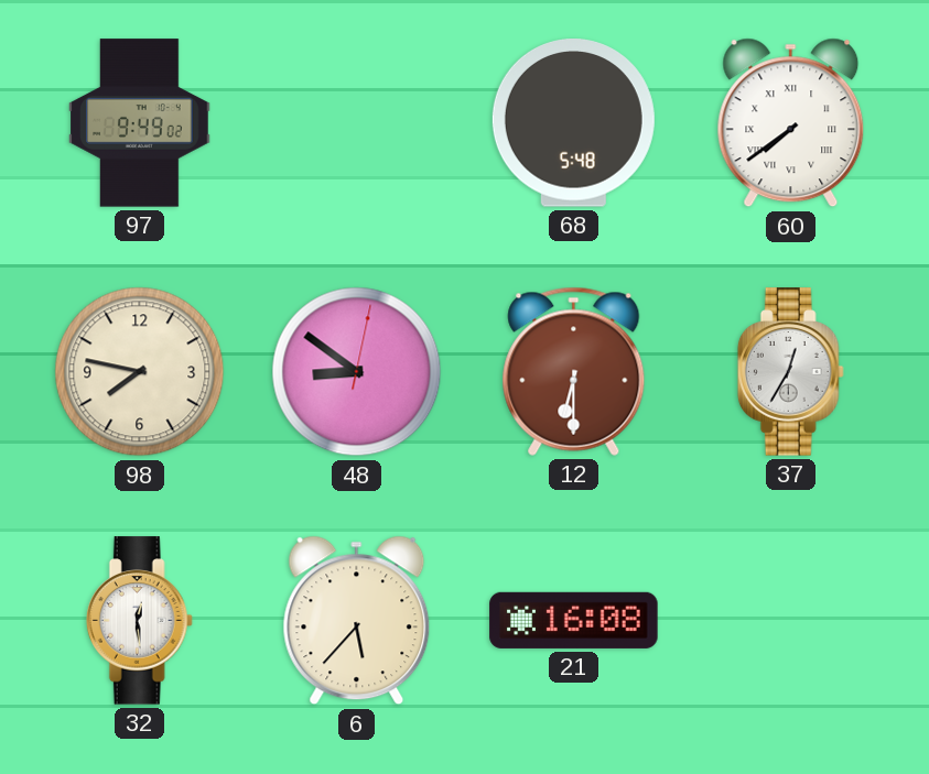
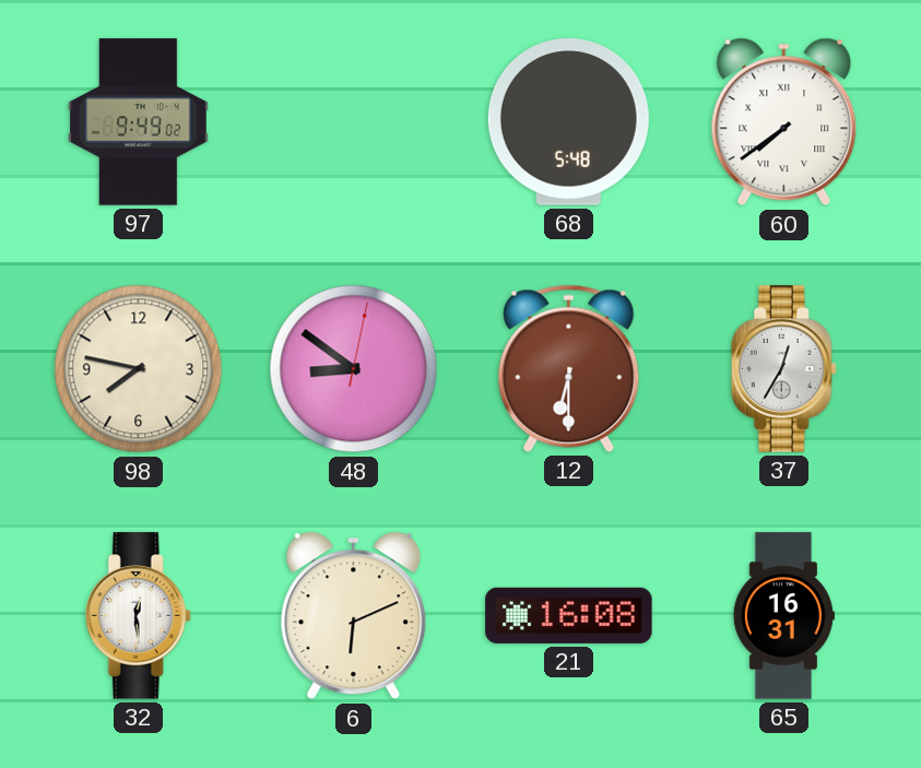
6: 5:37 -> 6:11
65: none -> 16:31
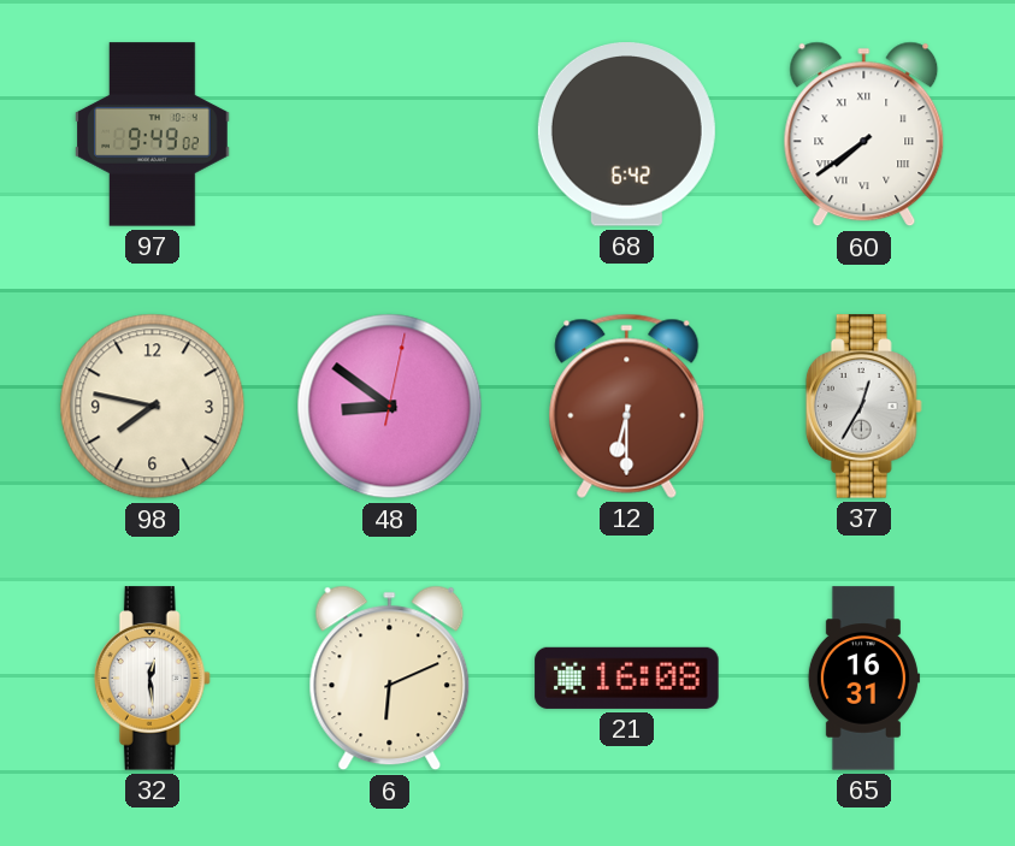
68: 5:48 -> 6:42
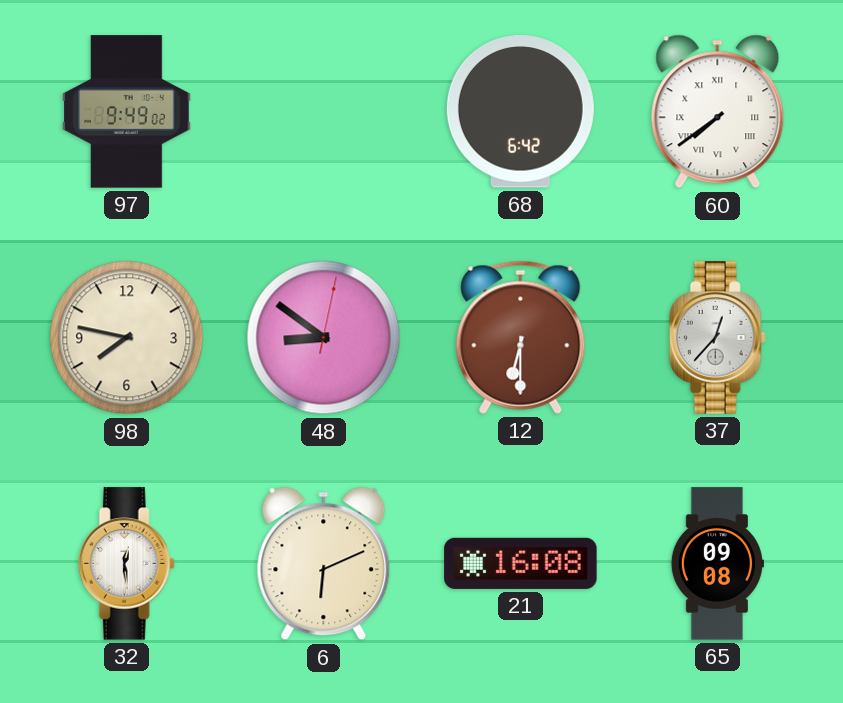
37: 12:35 -> 12:37
65: 16:31 -> 09:08
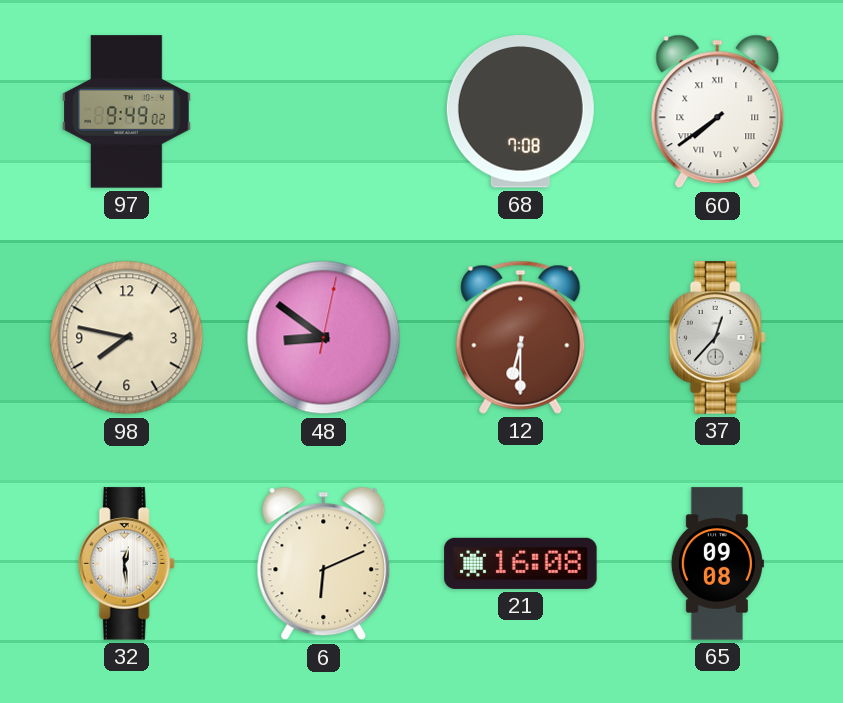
68: 6:42 -> 7:08
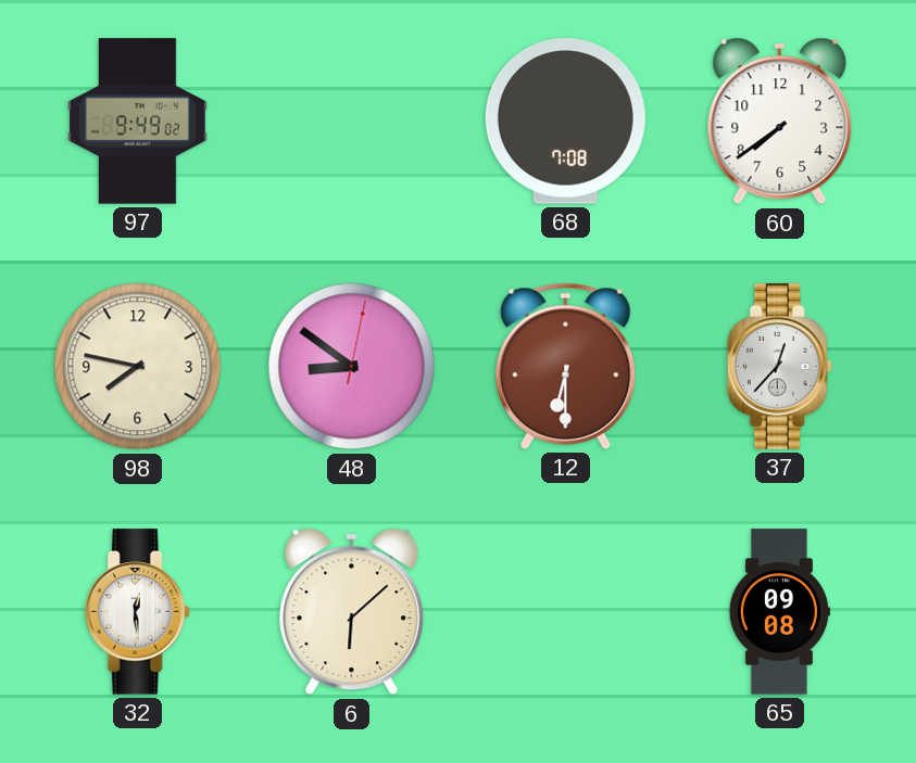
60 numerals: Roman -> Arabic
6: 6:11 -> 6:08
21: 16:08 -> none
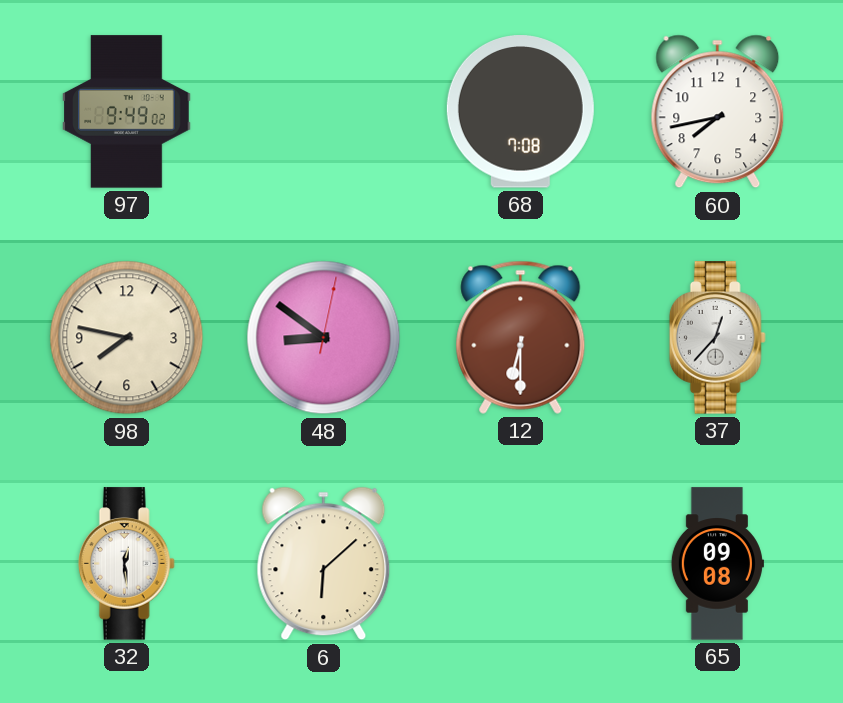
60: 7:39 -> 7:43
